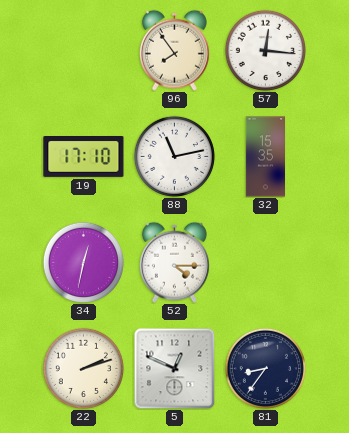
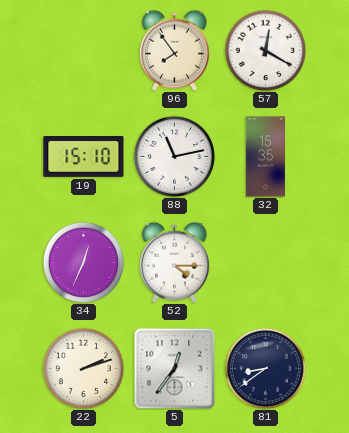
57: 12:16 -> 12:20
19: 17:10 -> 15:10
34: 12:32 -> 12:34
5: 12:49 -> 12:36
81: 8:36 -> 8:39
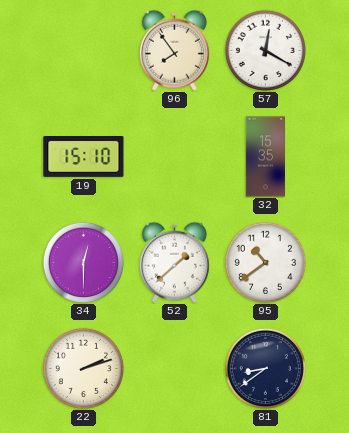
88: 11:13 -> none
34: 12:34 -> 12:30
52: 4:15 -> 1:38
95: none -> 10:39
5: 12:36 -> none
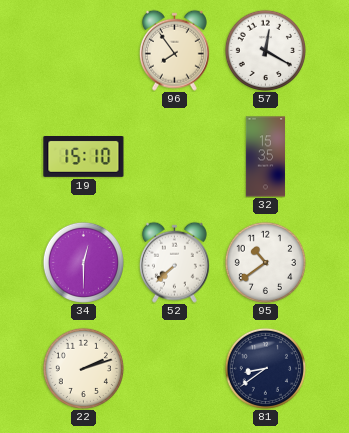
52: 1:38 -> 7:38
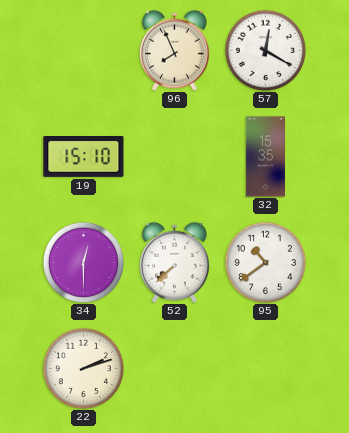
96: 7:54 -> 7:56
81: 8:39 -> none
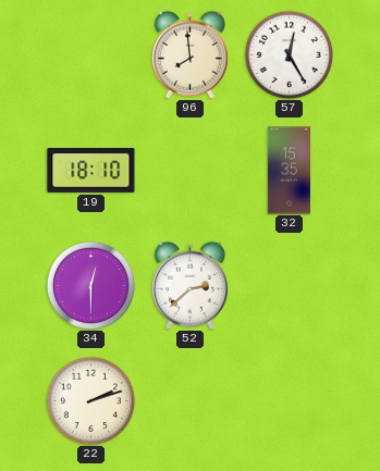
96: 7:56 -> 7:59
57: 12:20 -> 12:25
19: 15:10 -> 18:10
52: 7:38 -> 2:38
95: 10:39 -> none
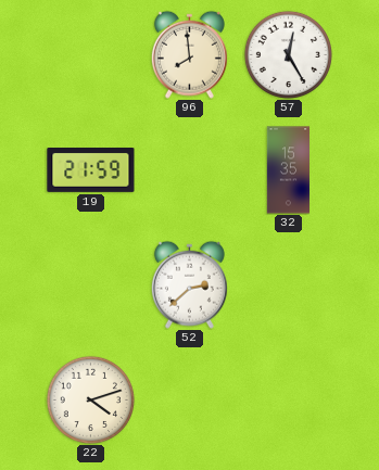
19: 18:10 -> 21:59
34: 12:30 -> none
22: 2:12 -> 4:12
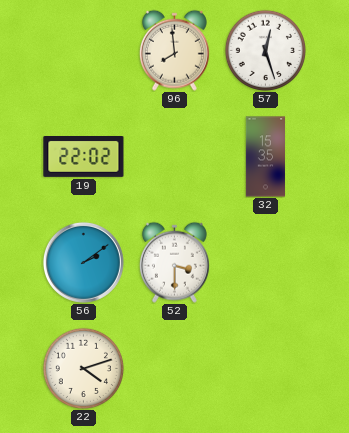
57: 12:25 -> 12:27
19: 21:59 -> 22:02
56: none -> 2:09
52: 2:38 -> 3:30
